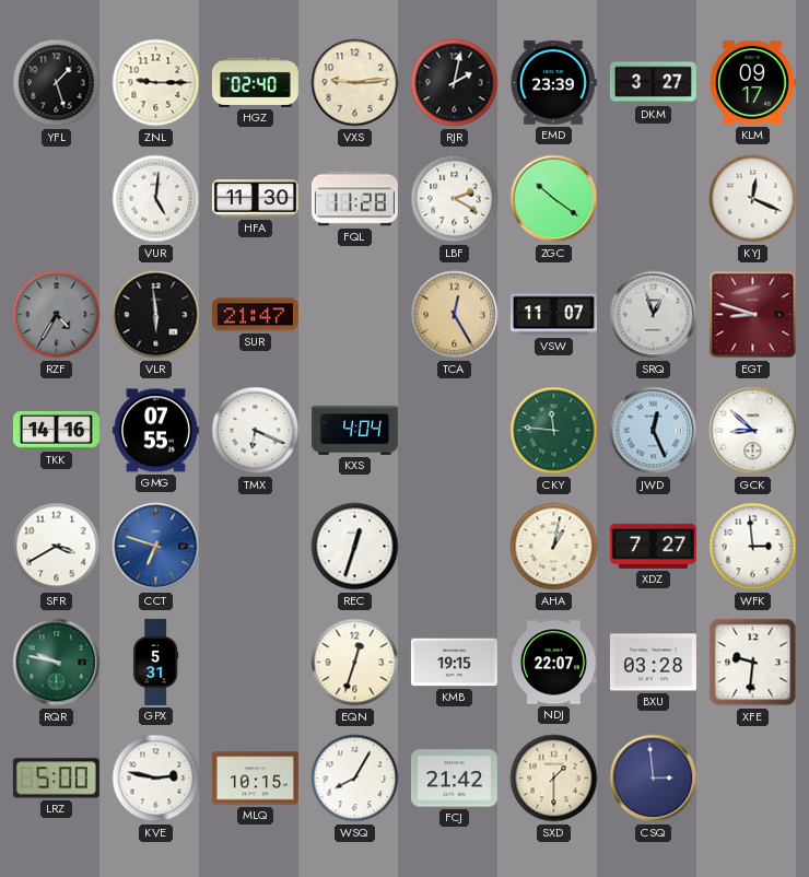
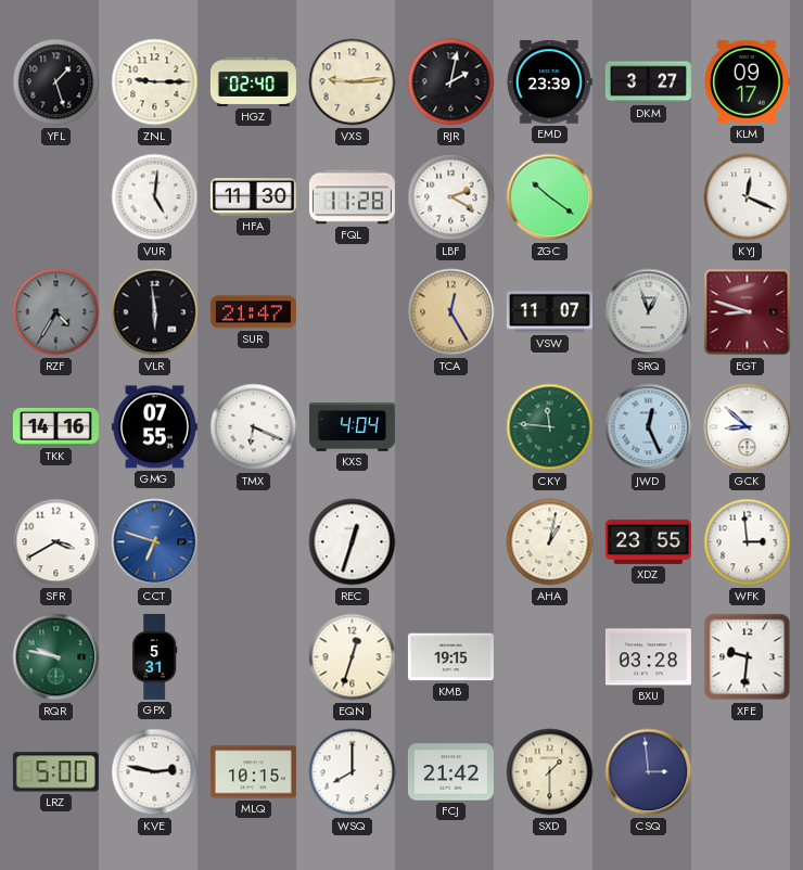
XDZ: 7:27 -> 23:55
NDJ: 22:07 -> none
WSQ: 8:05 -> 8:00
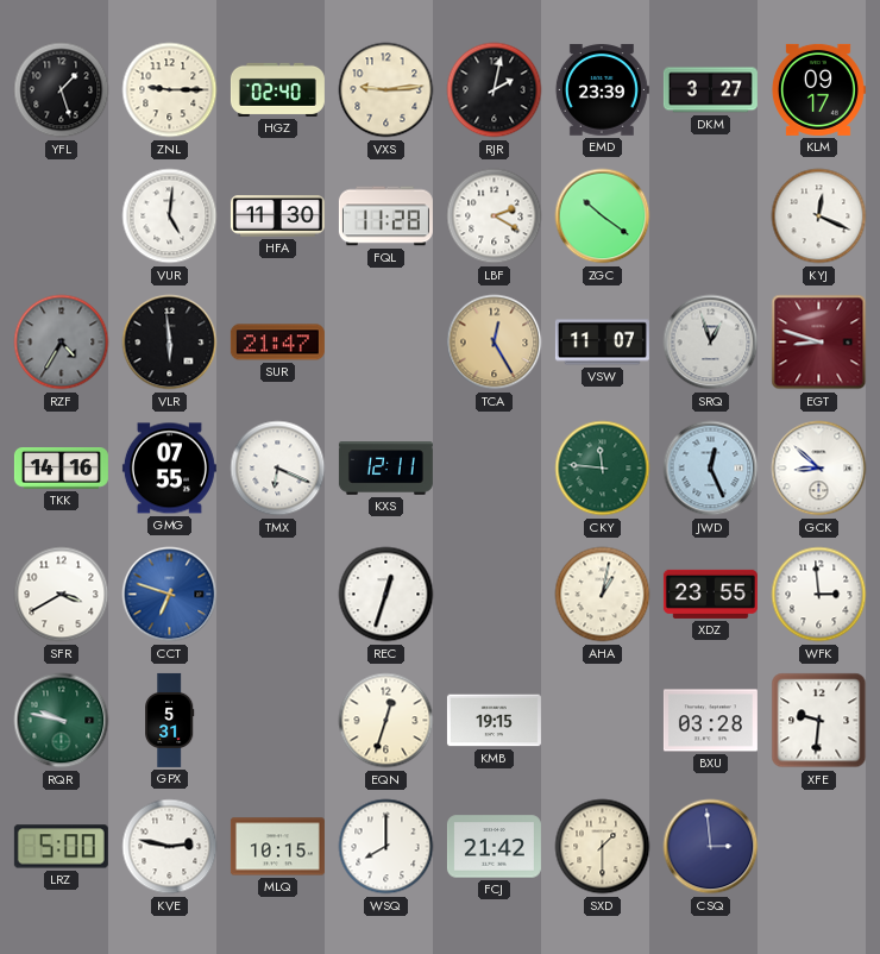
KXS: 4:04 -> 12:11
